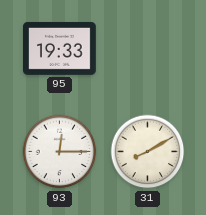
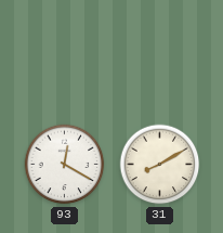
95: 19:33 -> none
93: 12:15 -> 12:20
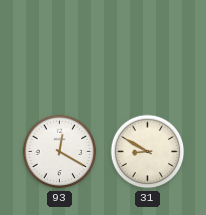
31: 8:10 -> 8:50
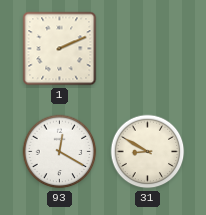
1: none -> 2:11
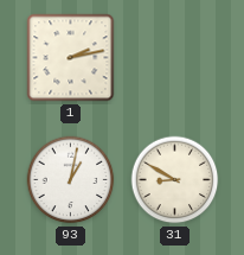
1: 2:11 -> 2:13
93: 12:20 -> 1:02
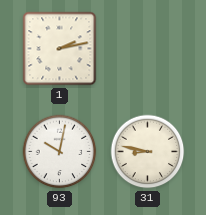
93: 1:02 -> 10:02
31: 8:50 -> 8:47
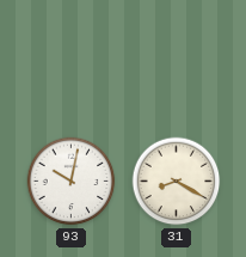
1: 2:13 -> none
31: 8:47 -> 8:20
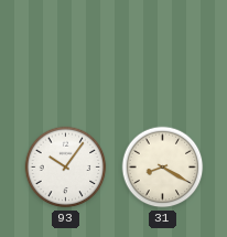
93: 10:02 -> 10:06
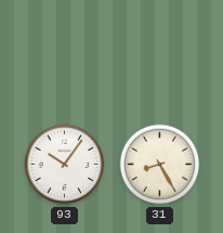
31: 8:20 -> 8:25
